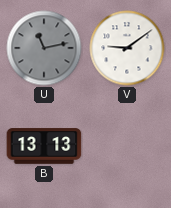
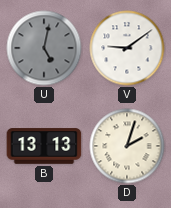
U: 11:13 -> 5:02
D: none -> 2:03
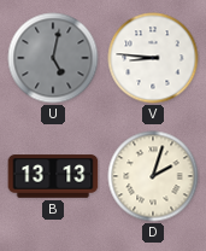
V: 9:09 -> 8:46
